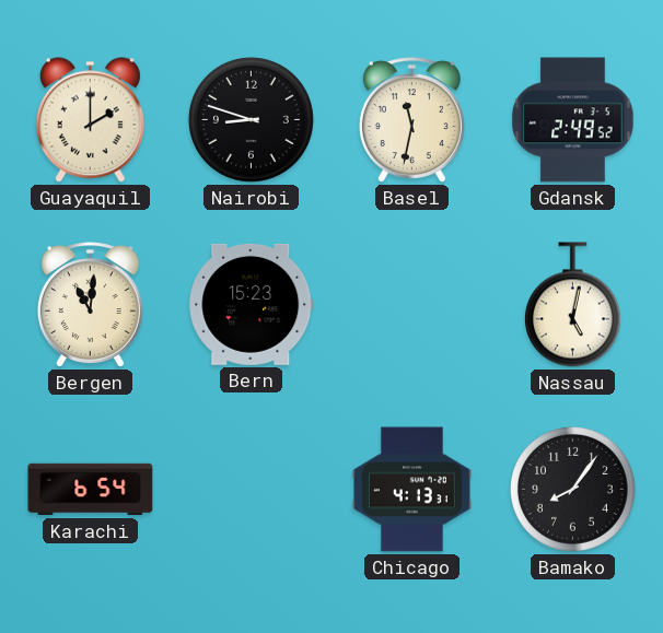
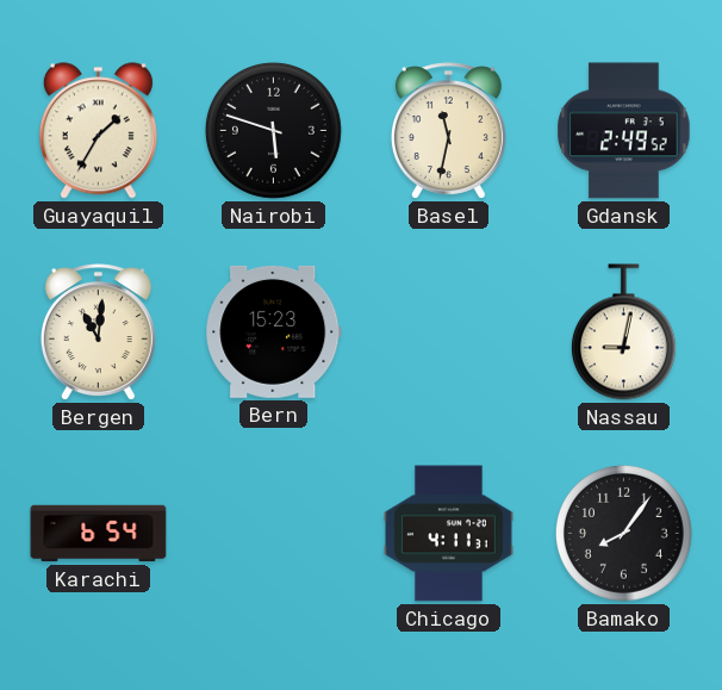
Guayaquil: 2:00 -> 1:35
Nairobi: 8:48 -> 5:48
Nassau: 5:02 -> 9:02
Chicago: 4:13 -> 4:11
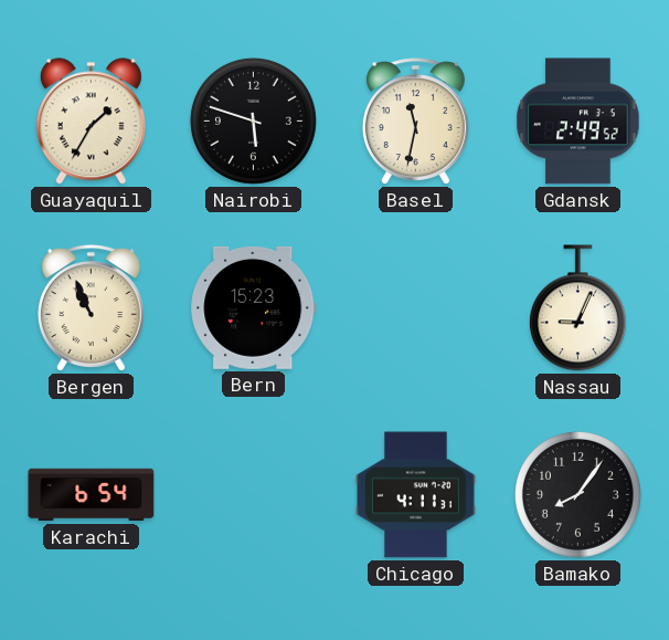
Bergen: 11:01 -> 10:56
Nassau: 9:02 -> 9:04
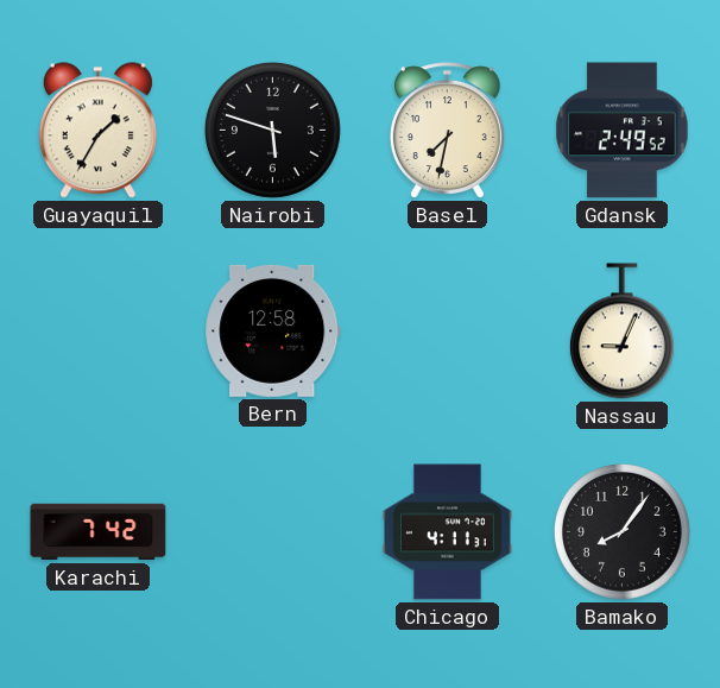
Basel: 11:32 -> 7:32
Bergen: 10:56 -> none
Bern: 15:23 -> 12:58
Karachi: 6:54 -> 7:42
